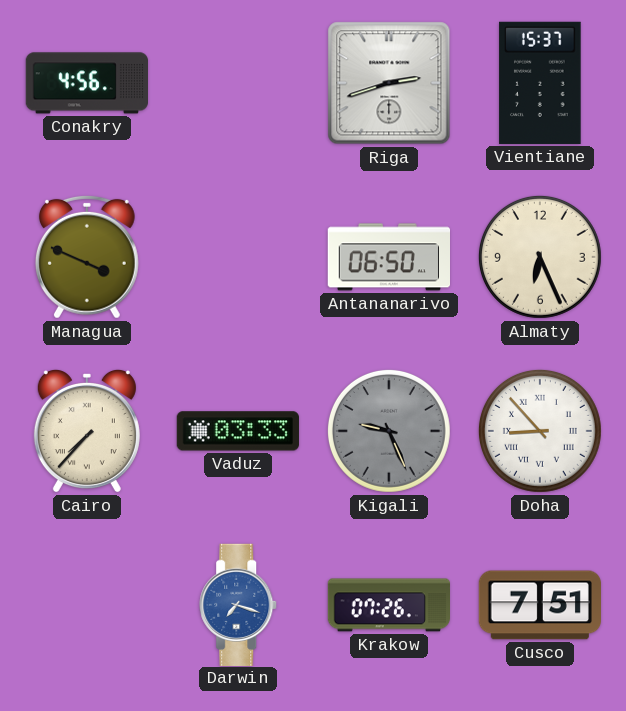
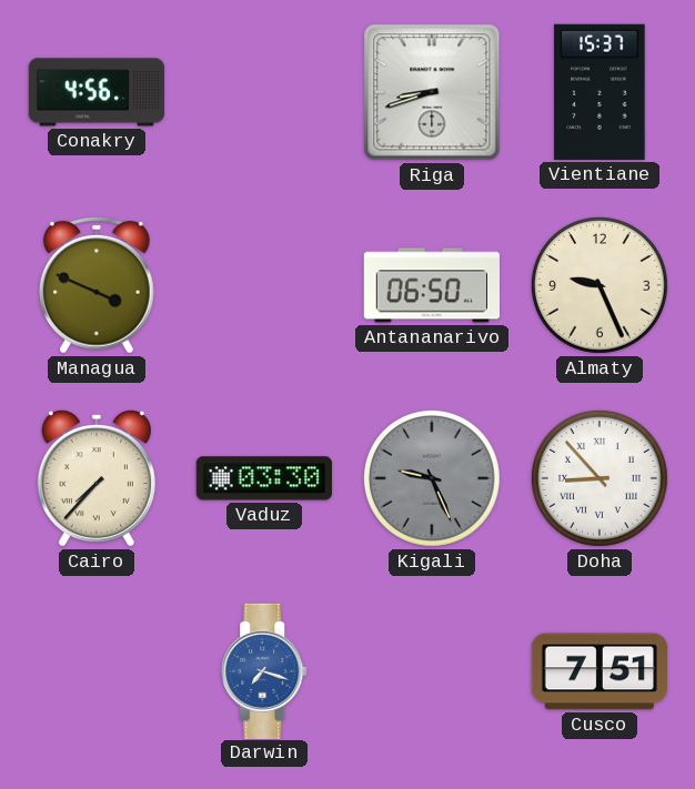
Riga: 2:42 -> 8:42
Almaty: 6:26 -> 9:26
Vaduz: 03:33 -> 03:30
Krakow: 07:26 -> none
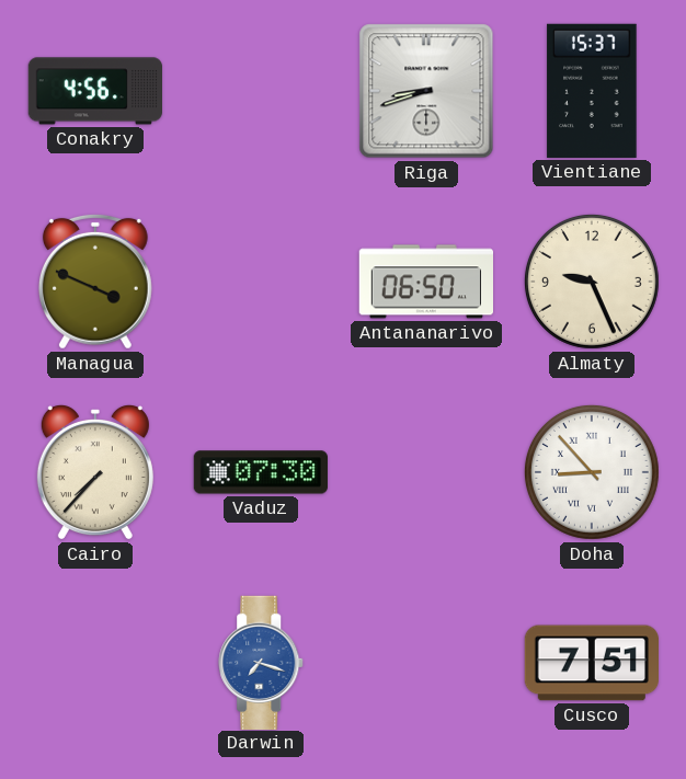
Vaduz: 03:30 -> 07:30
Kigali: 9:26 -> none
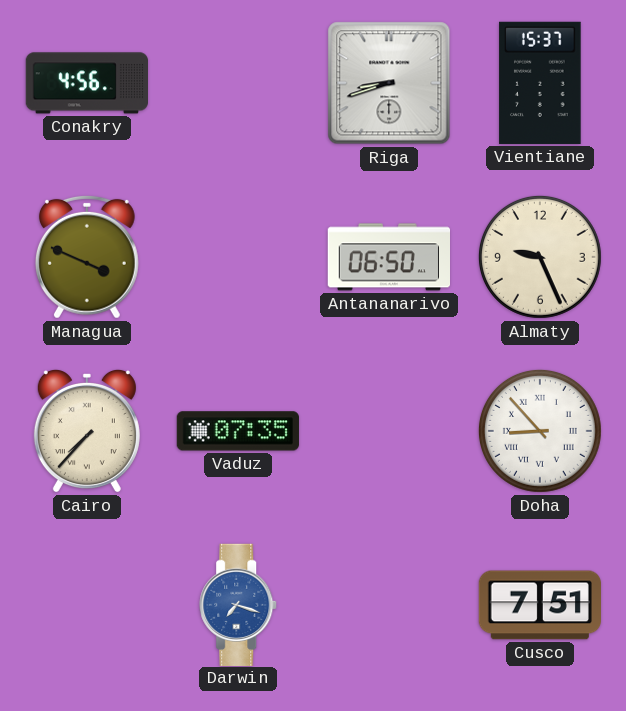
Vaduz: 07:30 -> 07:35
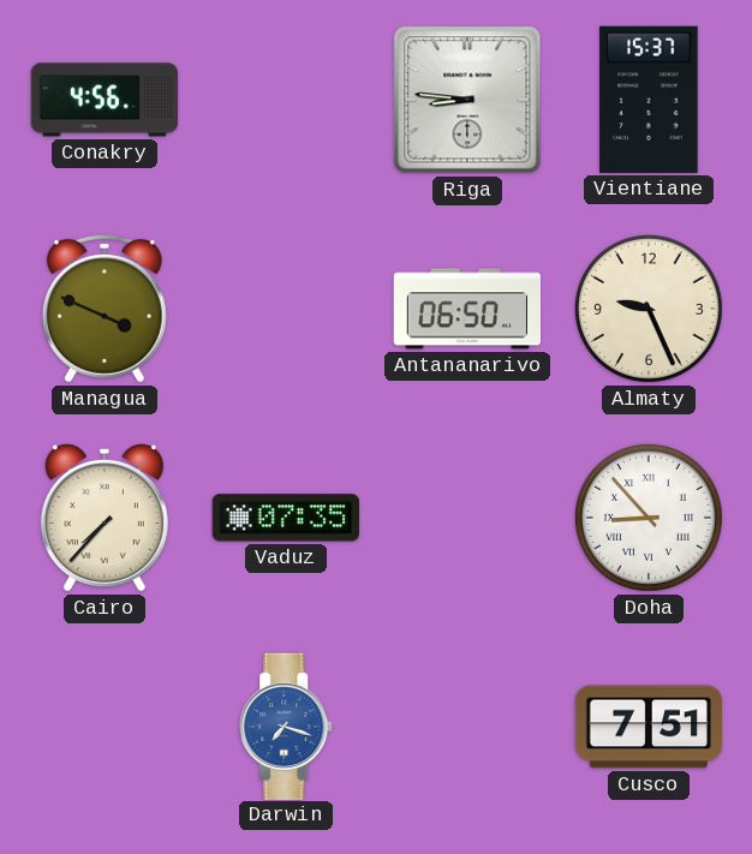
Riga: 8:42 -> 8:46
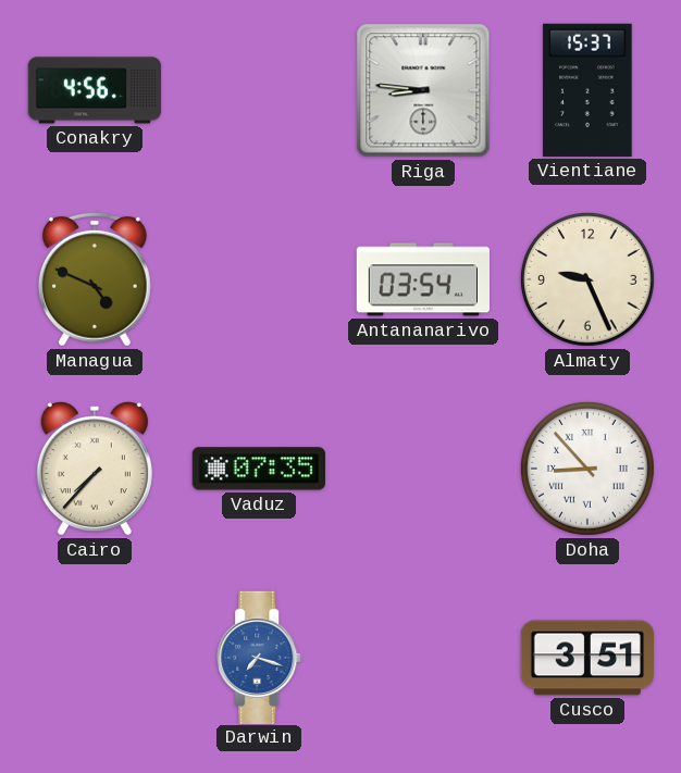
Managua: 3:49 -> 4:49
Antananarivo: 06:50 -> 03:54
Cusco: 7:51 -> 3:51
